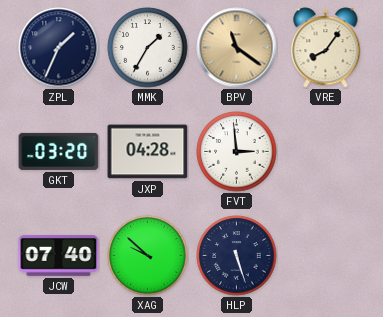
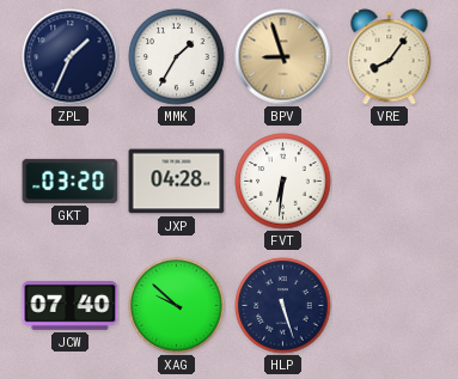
BPV: 11:21 -> 8:57
FVT: 2:59 -> 6:31
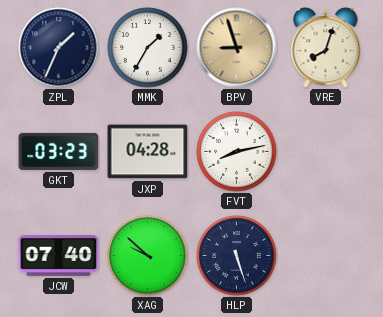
VRE: 8:06 -> 8:03
GKT: 03:20 -> 03:23
FVT: 6:31 -> 8:13
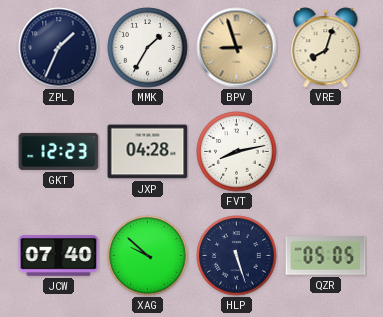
GKT: 03:23 -> 12:23
QZR: none -> 05:05
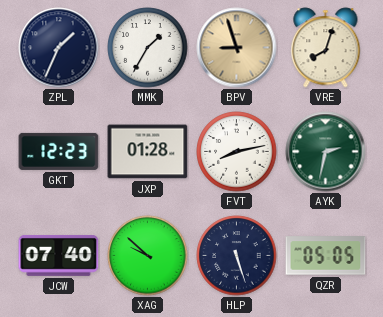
JXP: 04:28 -> 01:28
AYK: none -> 2:32
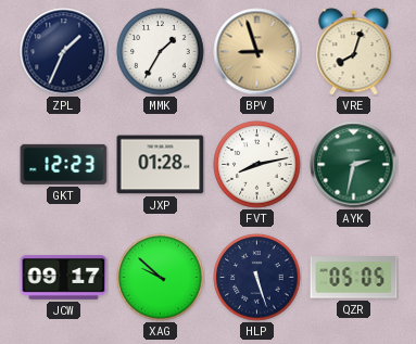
JCW: 07:40 -> 09:17
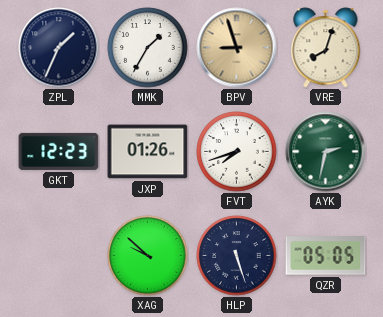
JXP: 01:28 -> 01:26
FVT: 8:13 -> 7:42
JCW: 09:17 -> none
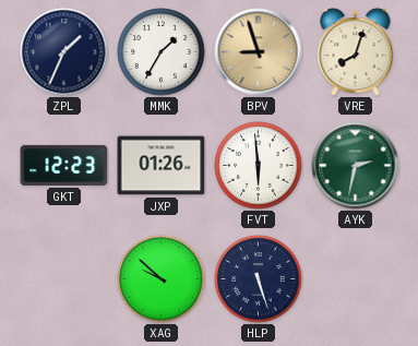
FVT: 7:42 -> 5:59
QZR: 05:05 -> none
